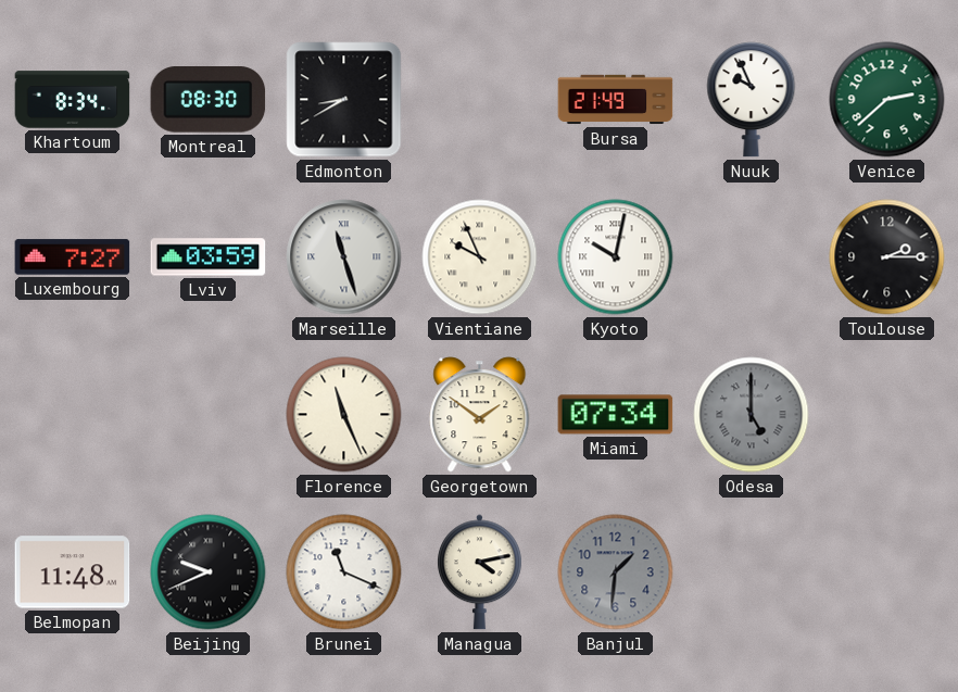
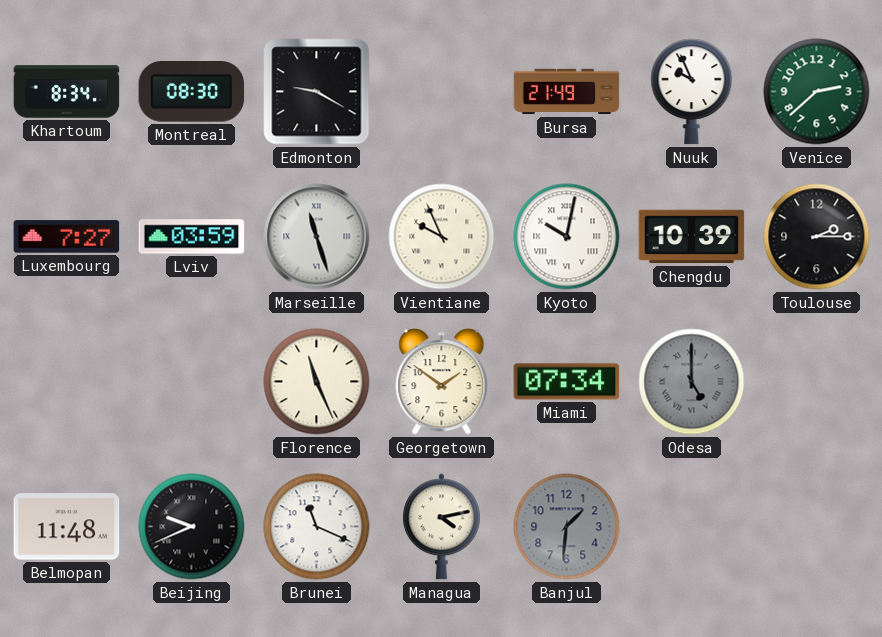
Edmonton: 8:40 -> 9:20
Chengdu: none -> 10:39
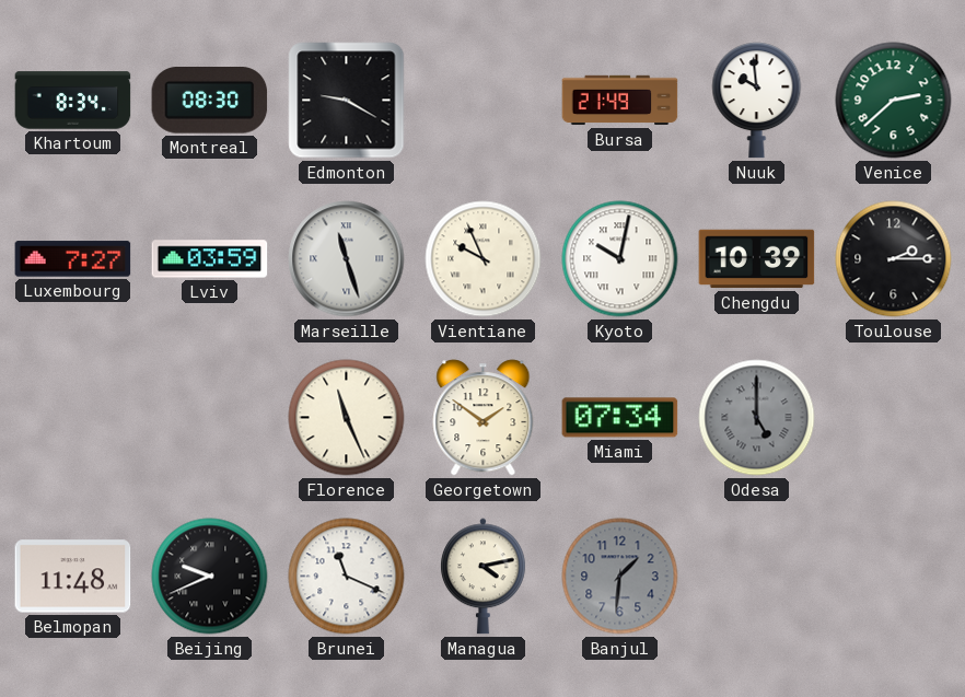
Nuuk: 9:56 -> 9:59
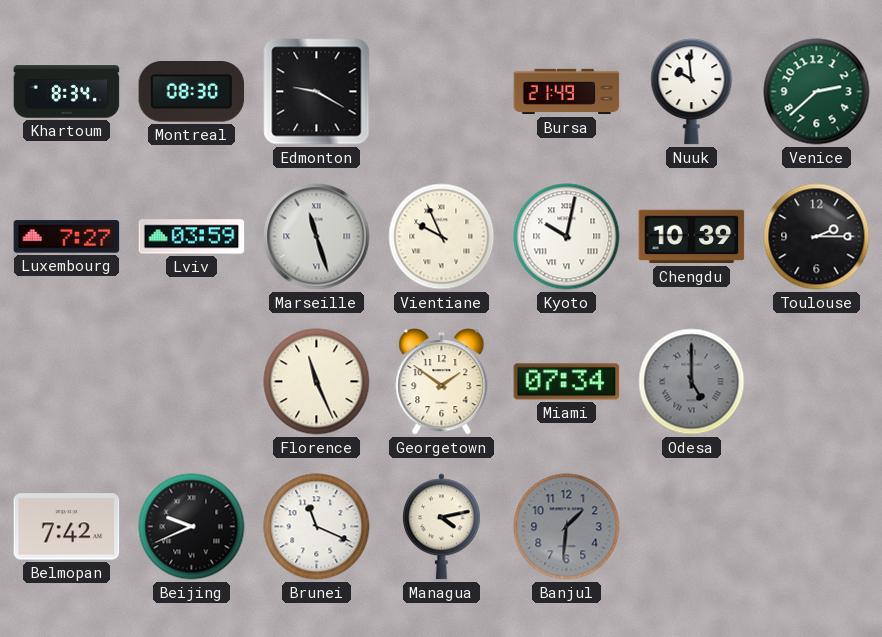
Belmopan: 11:48 -> 7:42
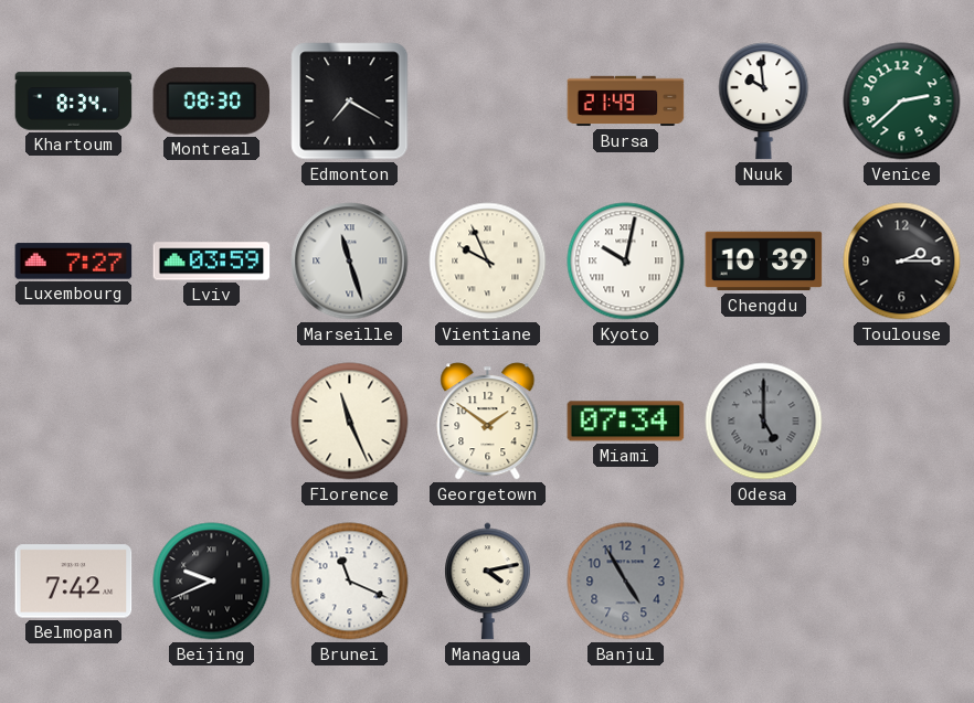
Edmonton: 9:20 -> 7:20
Banjul: 1:31 -> 4:55
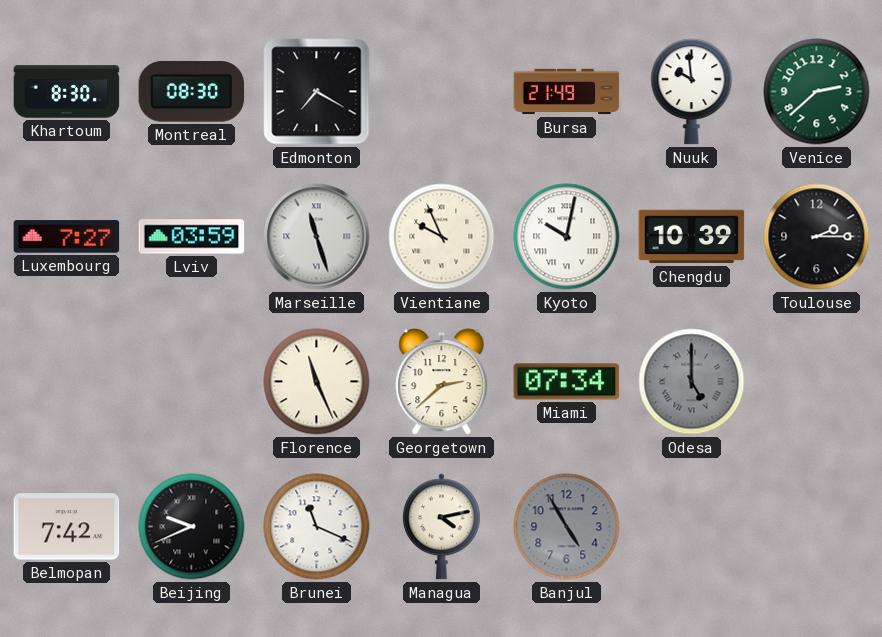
Khartoum: 8:34 -> 8:30
Georgetown: 1:51 -> 2:38
